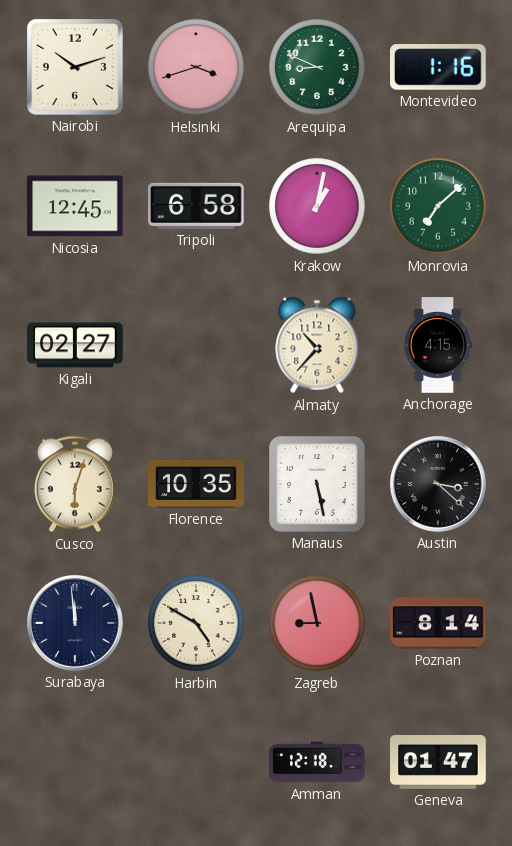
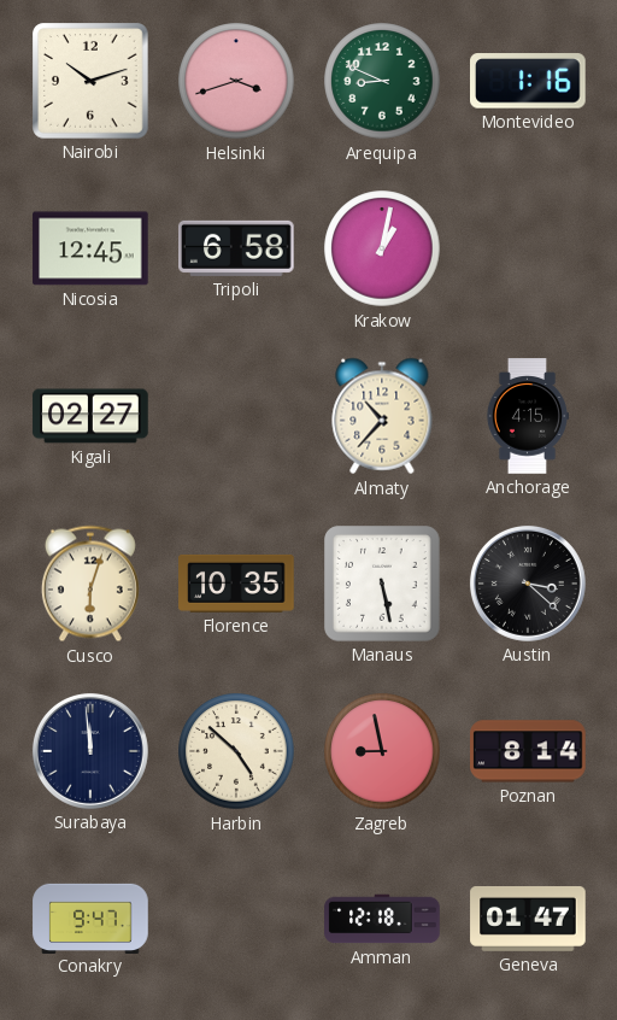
Monrovia: 7:08 -> none
Harbin: 4:50 -> 4:52
Conakry: none -> 9:47
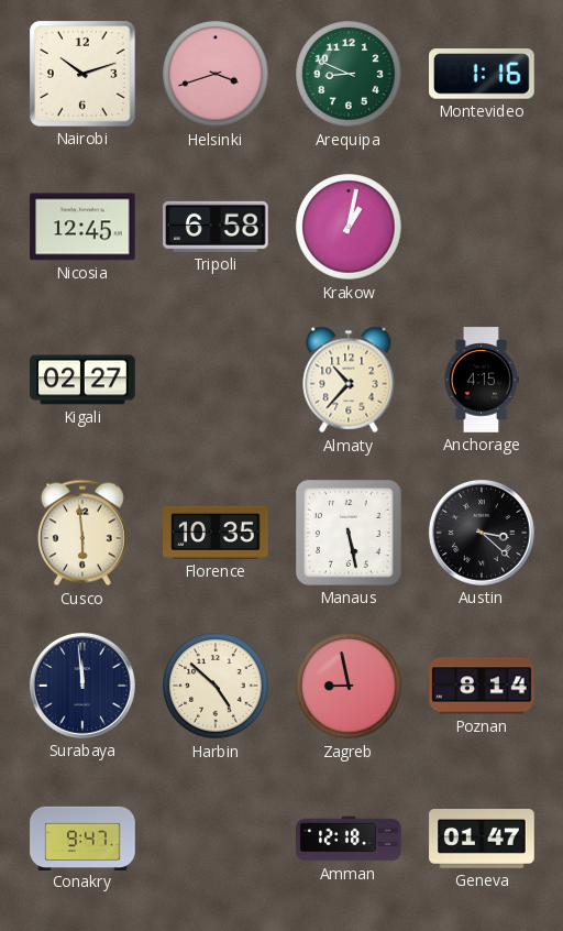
Cusco: 6:03 -> 5:59
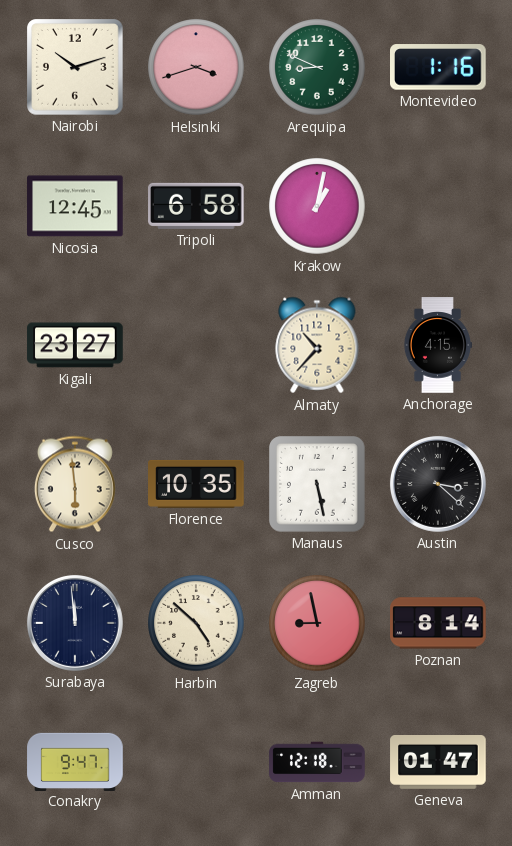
Kigali: 02:27 -> 23:27
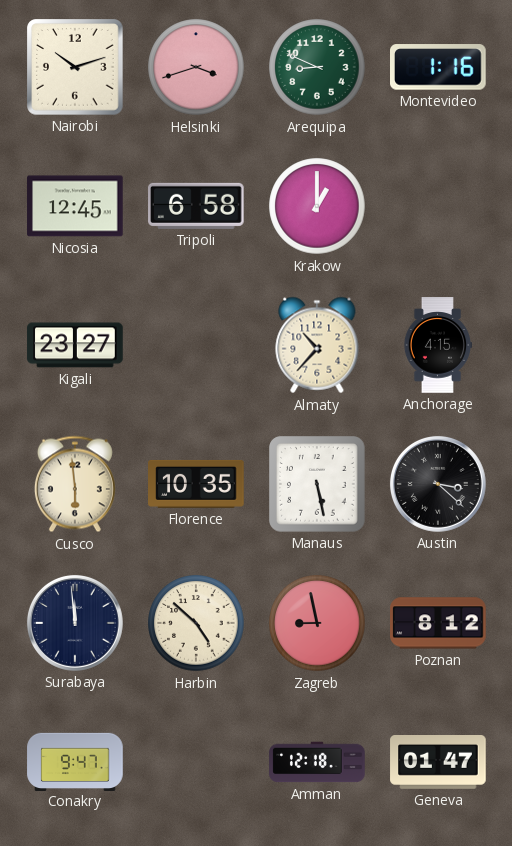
Krakow: 1:02 -> 1:00
Poznan: 8:14 -> 8:12
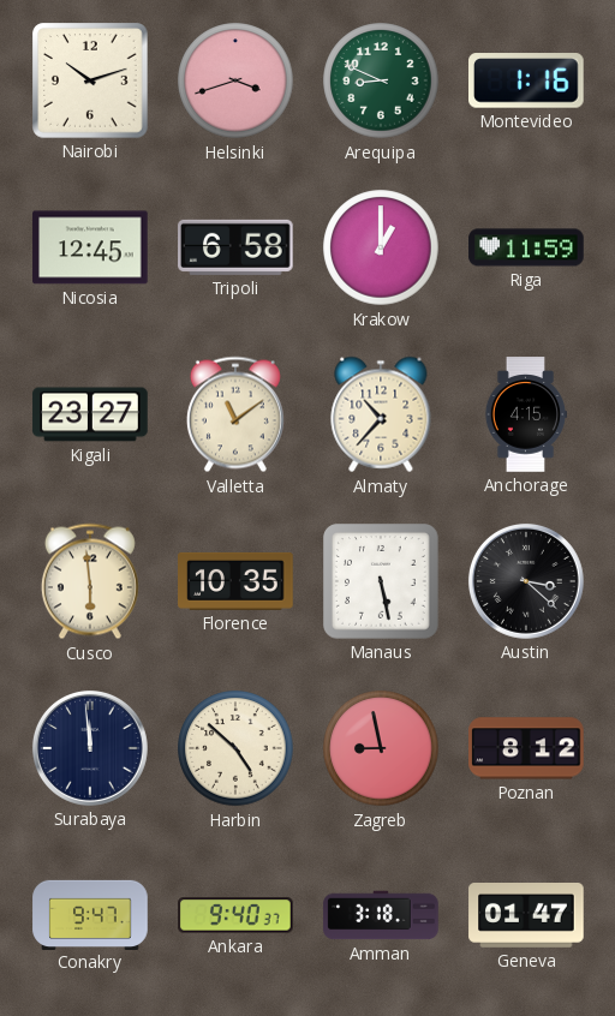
Riga: none -> 11:59
Valletta: none -> 11:09
Ankara: none -> 9:40
Amman: 12:18 -> 3:18
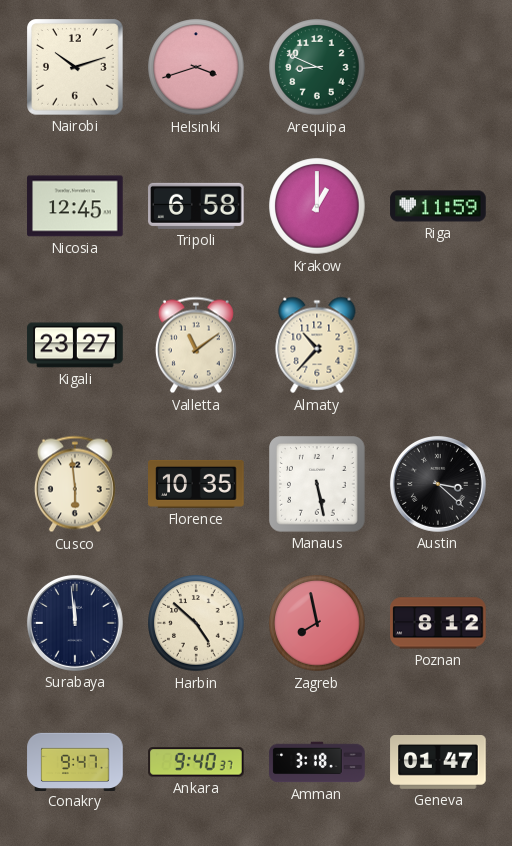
Montevideo: 1:16 -> none
Anchorage: 4:15 -> none
Zagreb: 8:58 -> 7:58
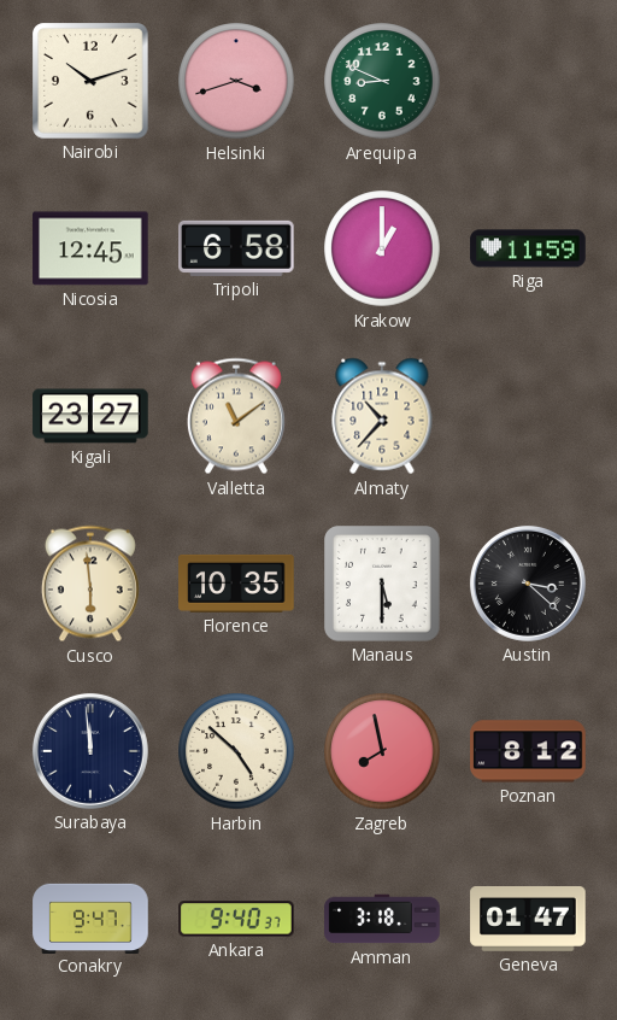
Manaus: 5:28 -> 5:30
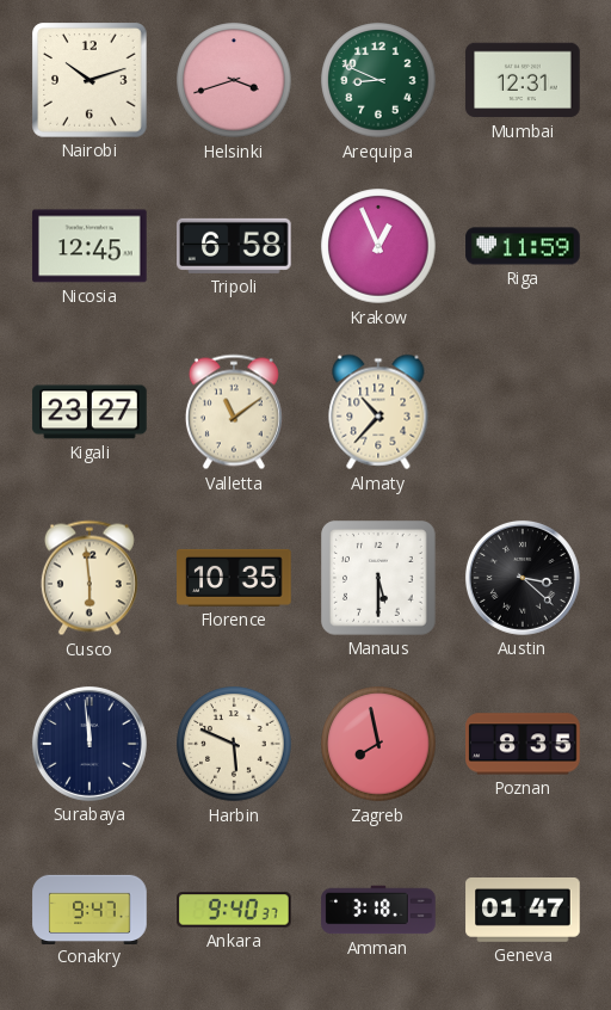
Mumbai: none -> 12:31
Krakow: 1:00 -> 12:56
Harbin: 4:52 -> 5:49
Poznan: 8:12 -> 8:35
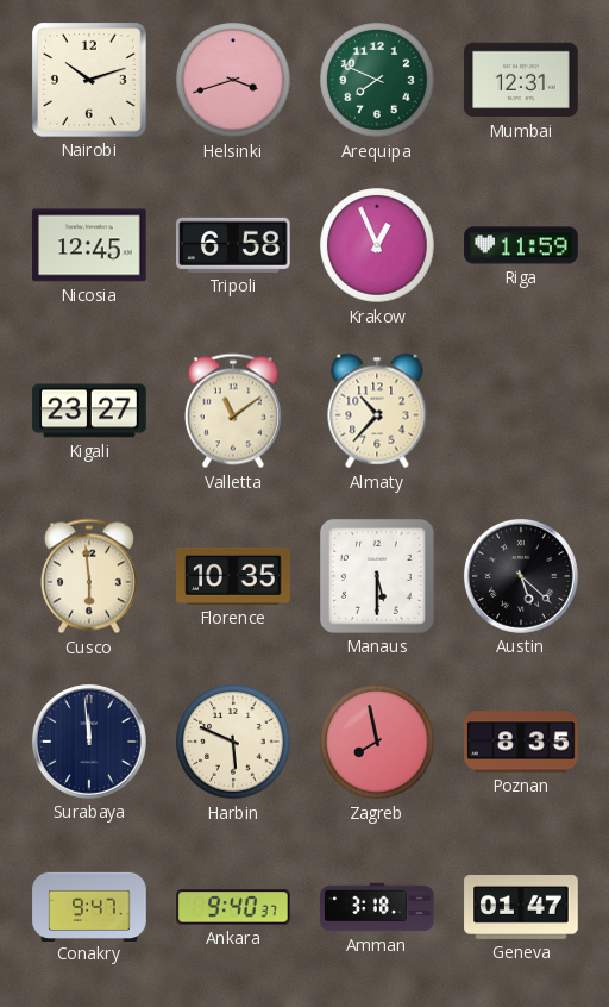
Arequipa: 8:49 -> 7:49
Austin: 3:22 -> 5:22
